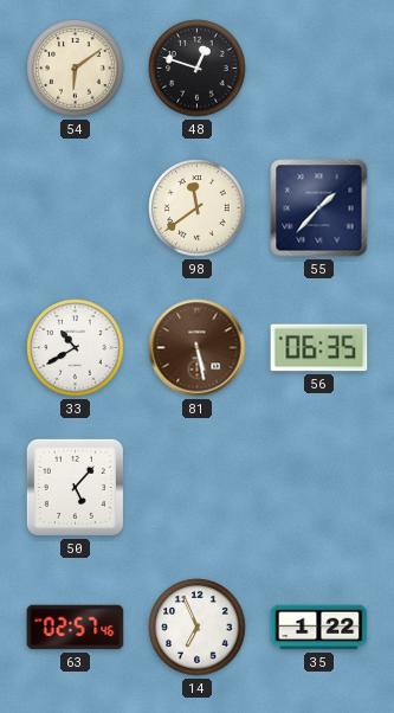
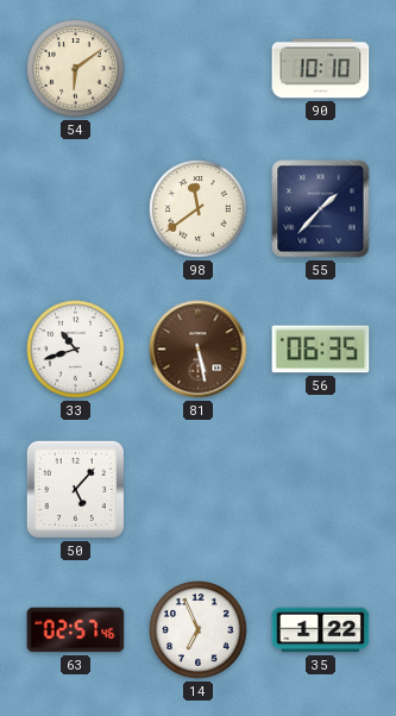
48: 12:48 -> none
90: none -> 10:10
33: 10:40 -> 10:42
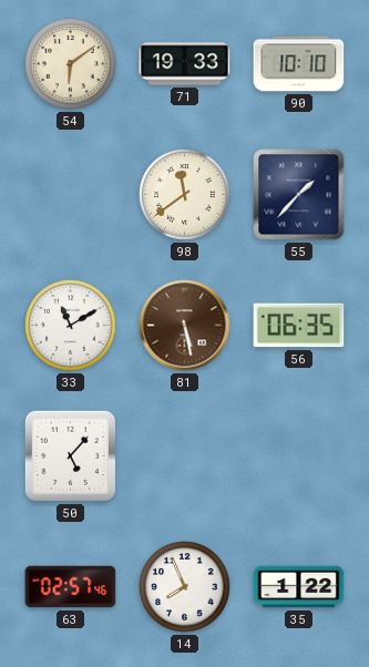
71: none -> 19:33
33: 10:42 -> 11:10
14: 6:56 -> 7:56
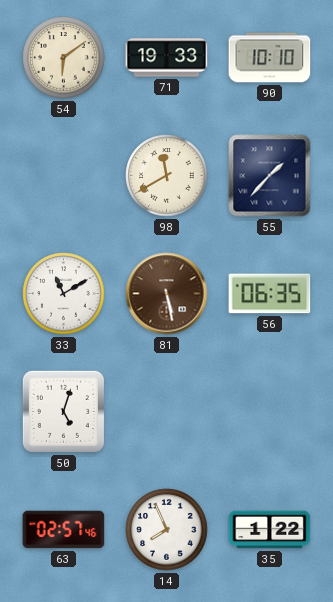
98: 11:39 -> 11:40
50: 5:07 -> 5:03
